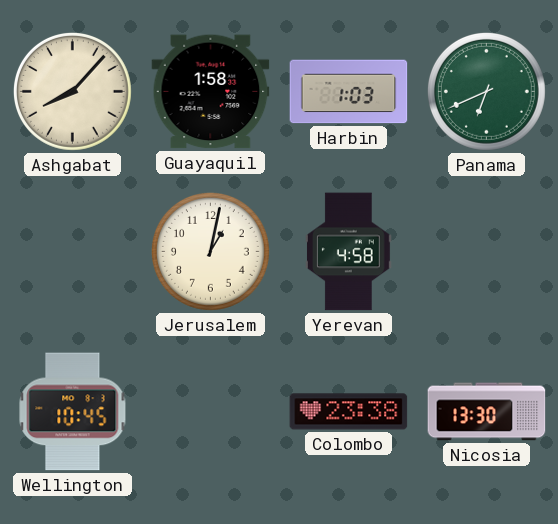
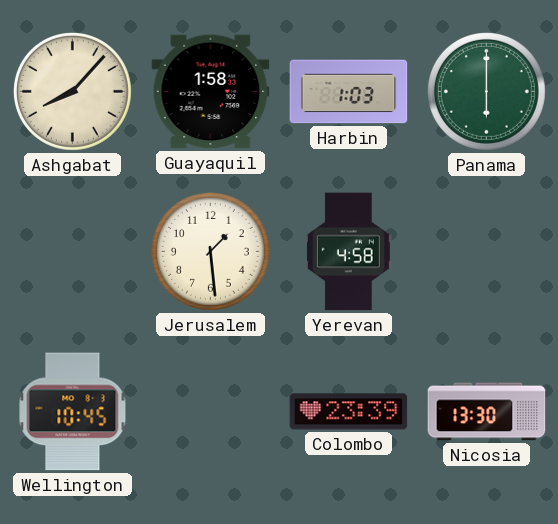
Panama: 6:41 -> 6:00
Jerusalem: 1:02 -> 1:29
Colombo: 23:38 -> 23:39
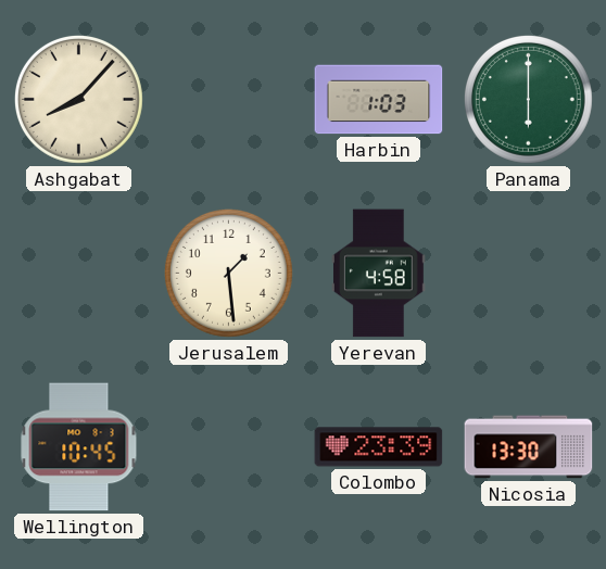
Guayaquil: 1:58 -> none
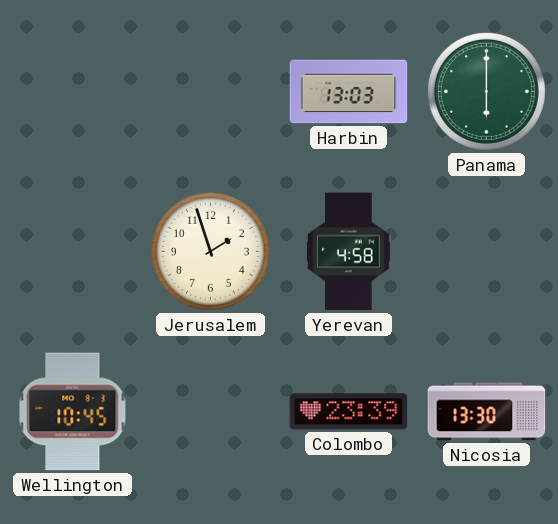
Ashgabat: 8:07 -> none
Harbin: 1:03 -> 13:03
Jerusalem: 1:29 -> 1:57
